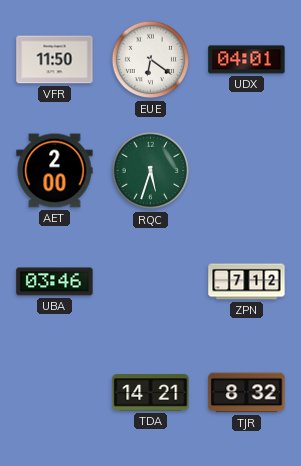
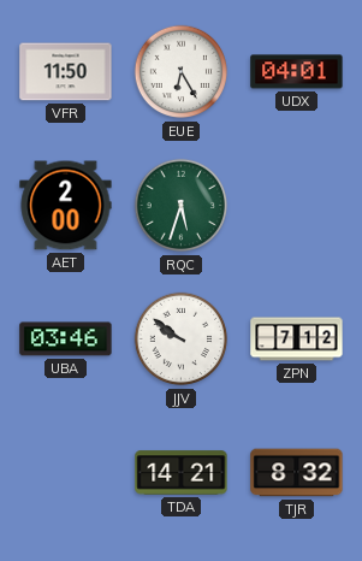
EUE: 6:21 -> 6:25
JJV: none -> 9:51
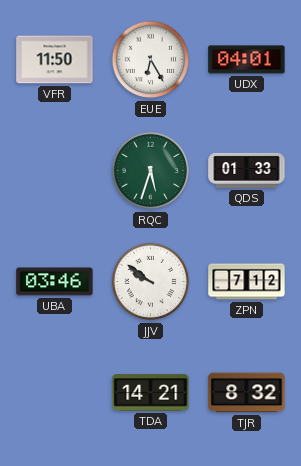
AET: 2:00 -> none
QDS: none -> 01:33
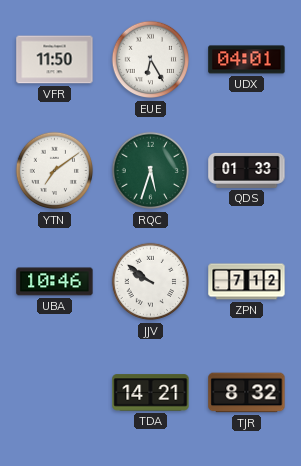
YTN: none -> 7:09
UBA: 03:46 -> 10:46
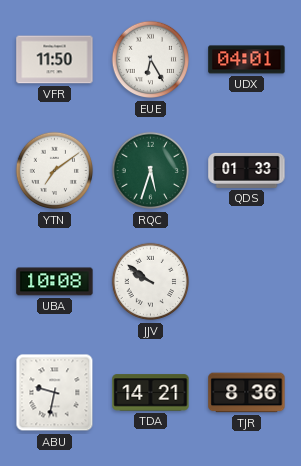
UBA: 10:46 -> 10:08
ZPN: 7:12 -> none
ABU: none -> 9:32
TJR: 8:32 -> 8:36
